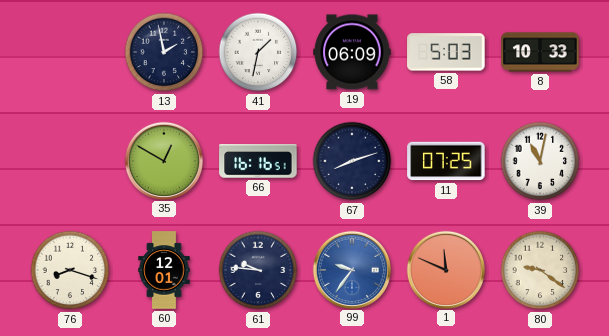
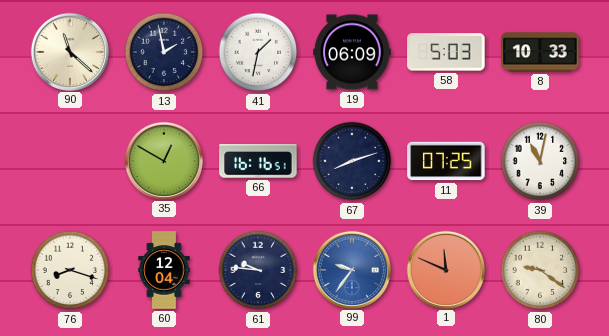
90: none -> 11:22
60: 12:01 -> 12:04
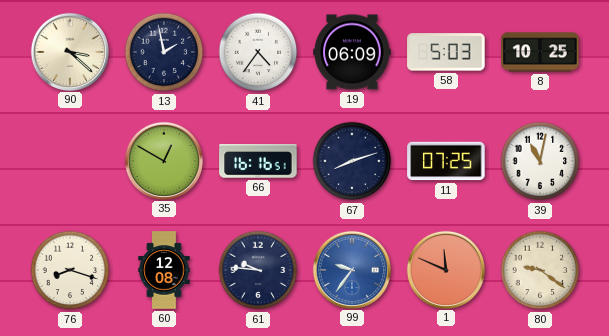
90: 11:22 -> 3:22
41: 1:32 -> 4:36
8: 10:33 -> 10:25
60: 12:04 -> 12:08
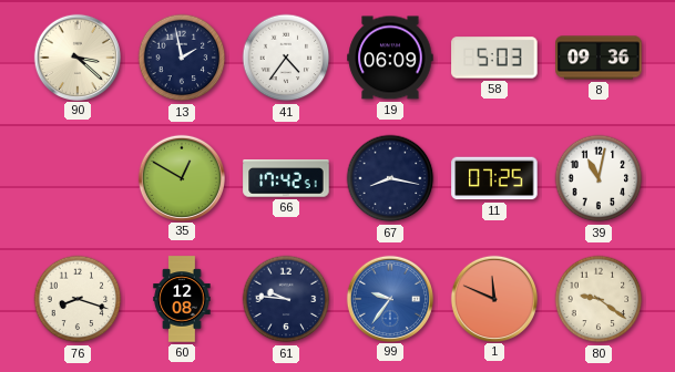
8: 10:25 -> 09:36
66: 16:16 -> 17:42
67: 8:12 -> 8:17
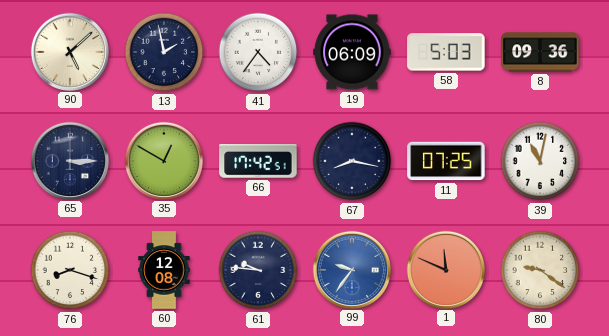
90: 3:22 -> 5:08
65: none -> 3:15
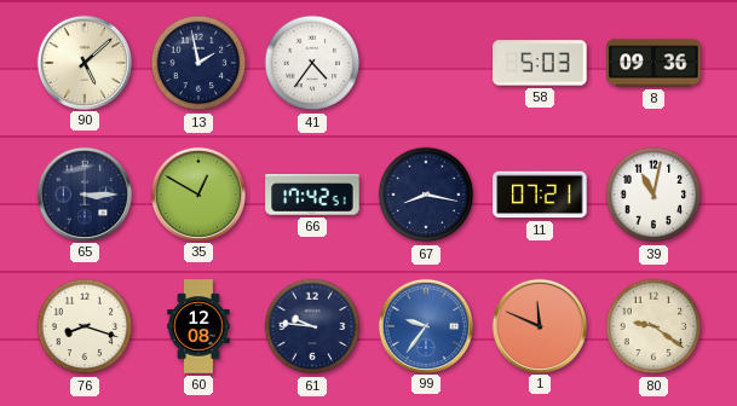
19: 06:09 -> none
11: 07:25 -> 07:21
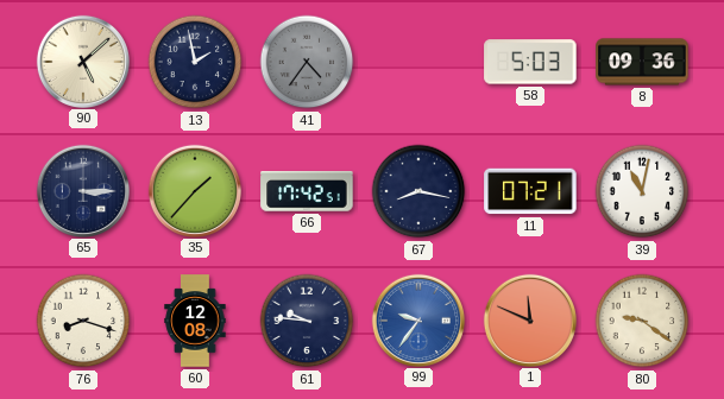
41 dial: white -> grey
35: 12:50 -> 1:37
